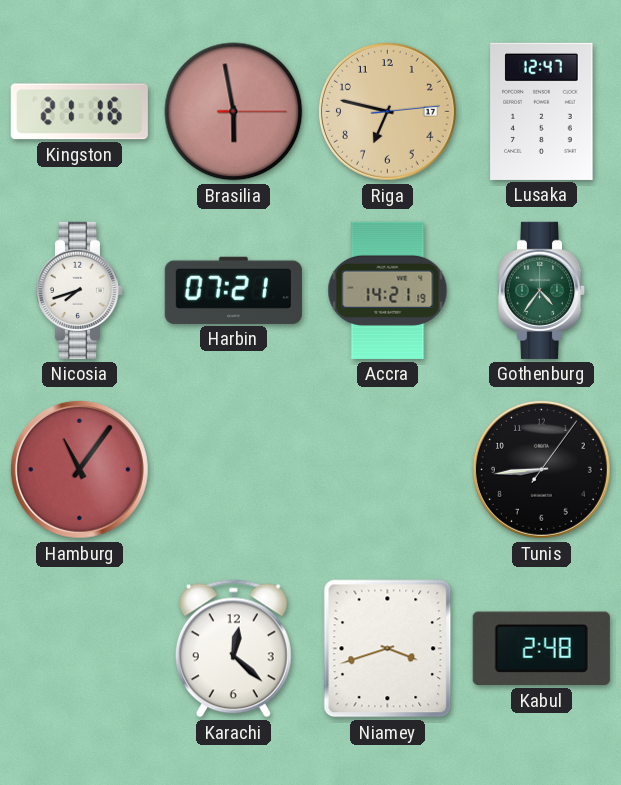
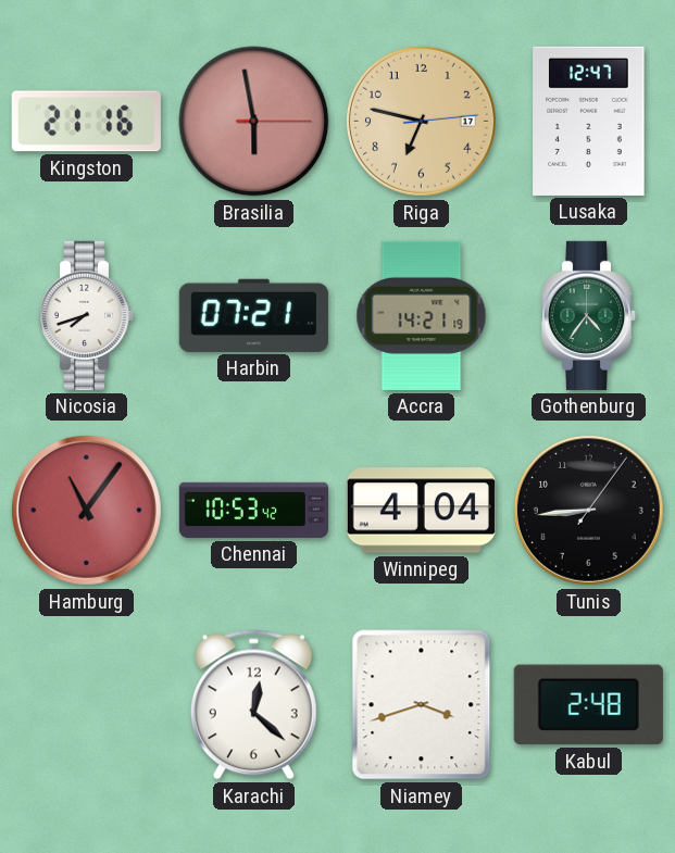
Chennai: none -> 10:53
Winnipeg: none -> 4:04
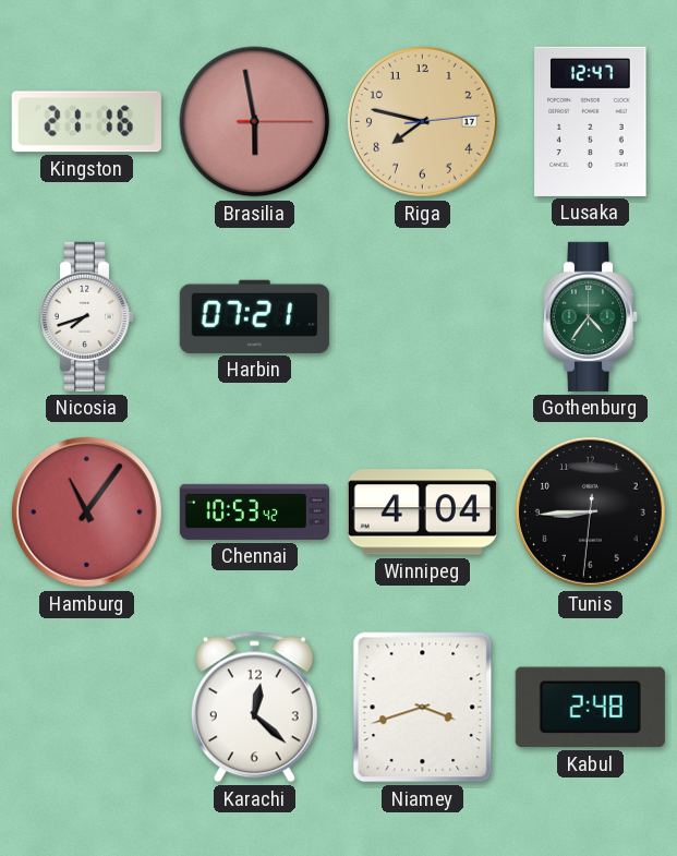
Riga: 6:47 -> 7:47
Accra: 14:21 -> none
Tunis: 8:44:06 -> 8:44:31
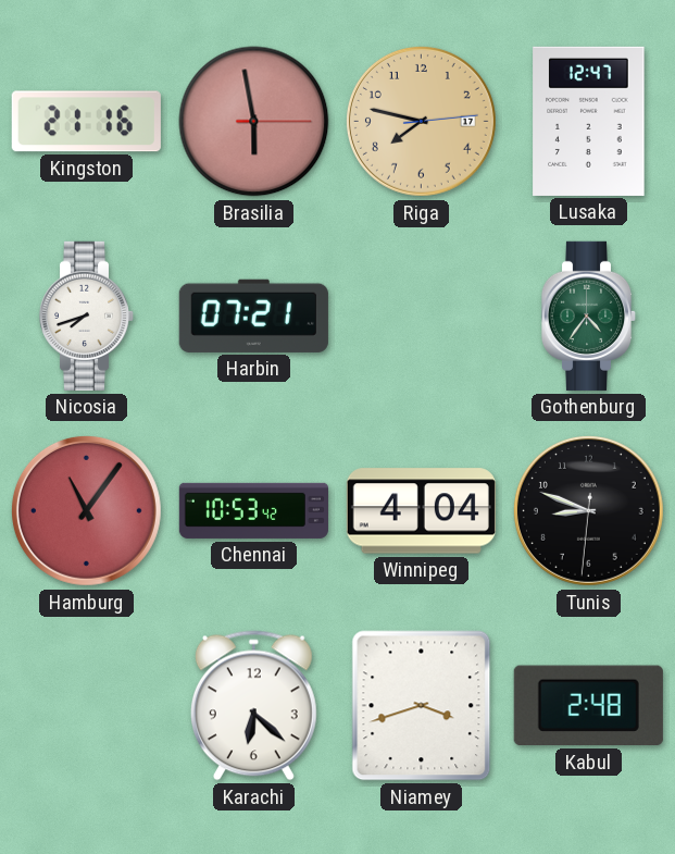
Tunis: 8:44 -> 8:48
Karachi: 12:22 -> 6:22
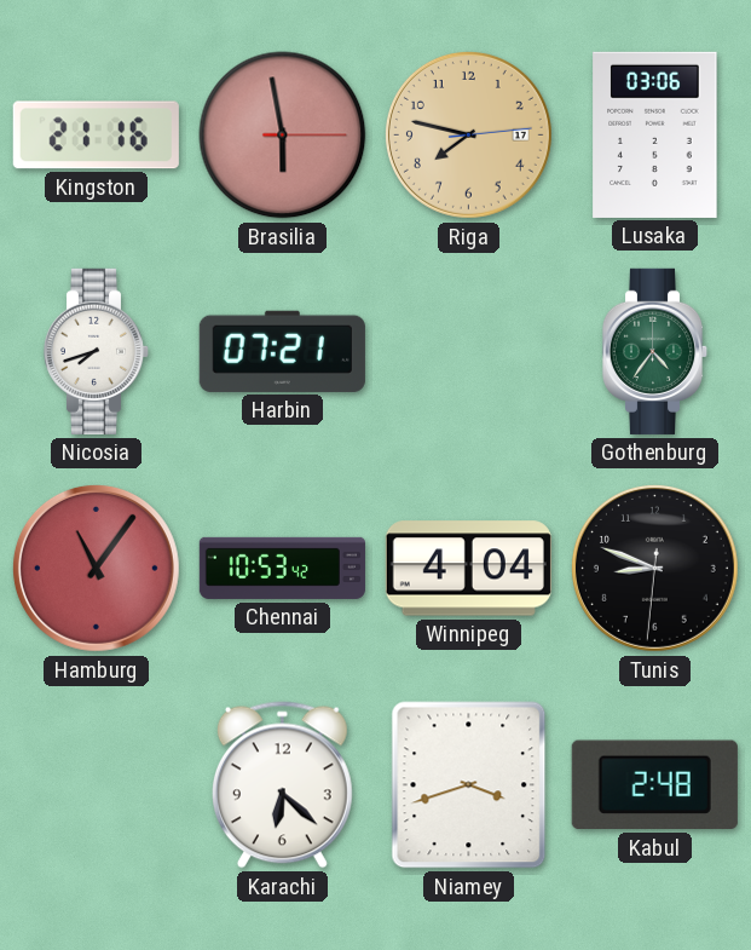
Lusaka: 12:47 -> 03:06
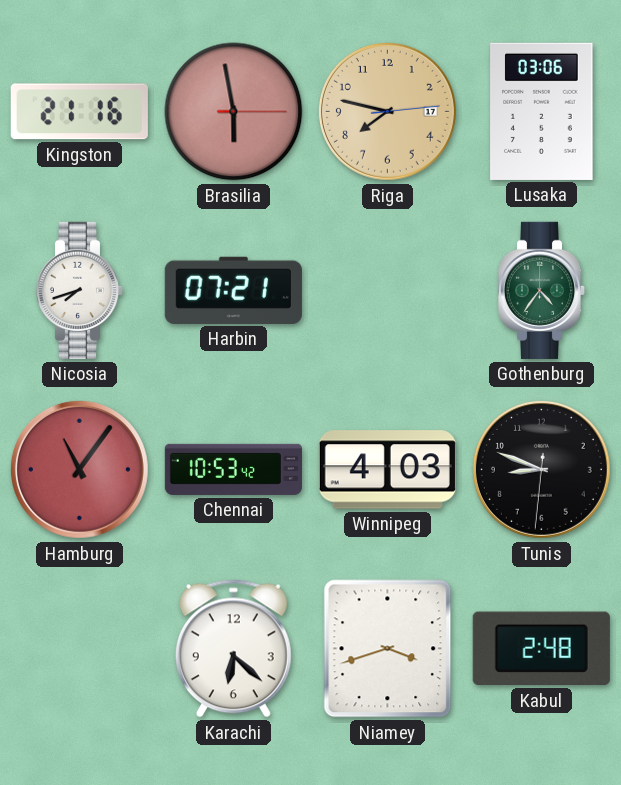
Winnipeg: 4:04 -> 4:03
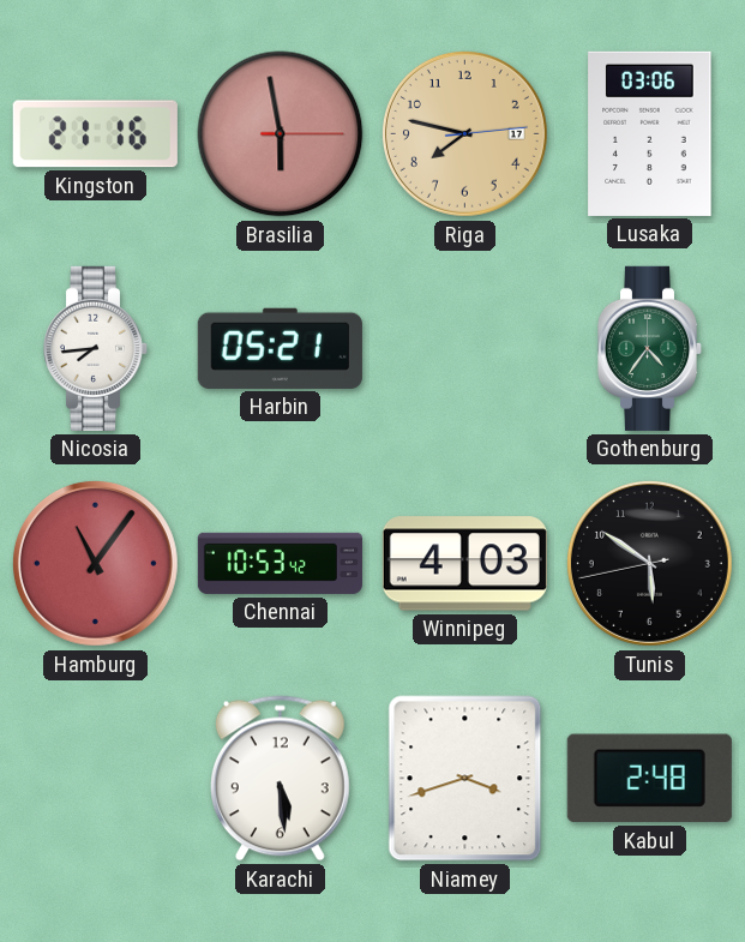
Nicosia: 7:42 -> 7:44
Harbin: 07:21 -> 05:21
Tunis: 8:48 -> 5:50
Karachi: 6:22 -> 5:29
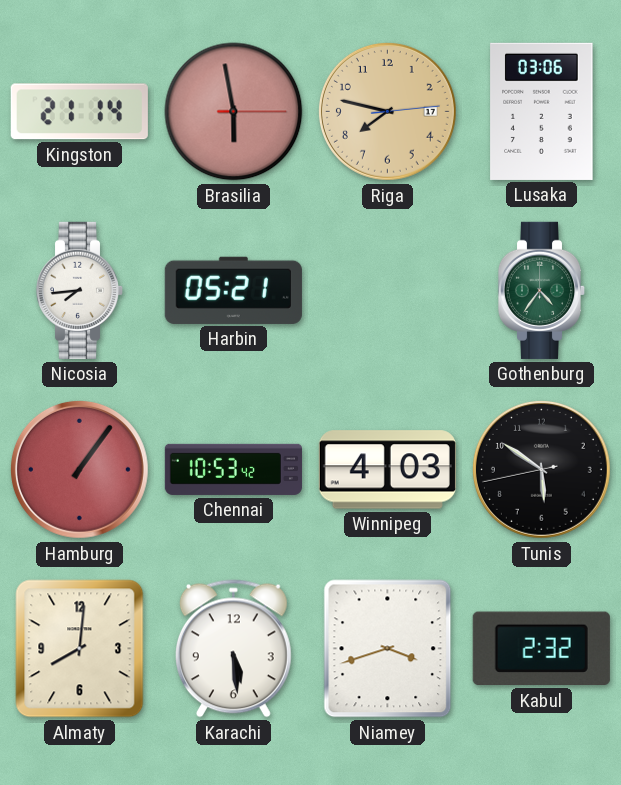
Kingston: 21:16 -> 21:14
Hamburg: 11:06 -> 1:06
Almaty: none -> 8:01
Kabul: 2:48 -> 2:32
